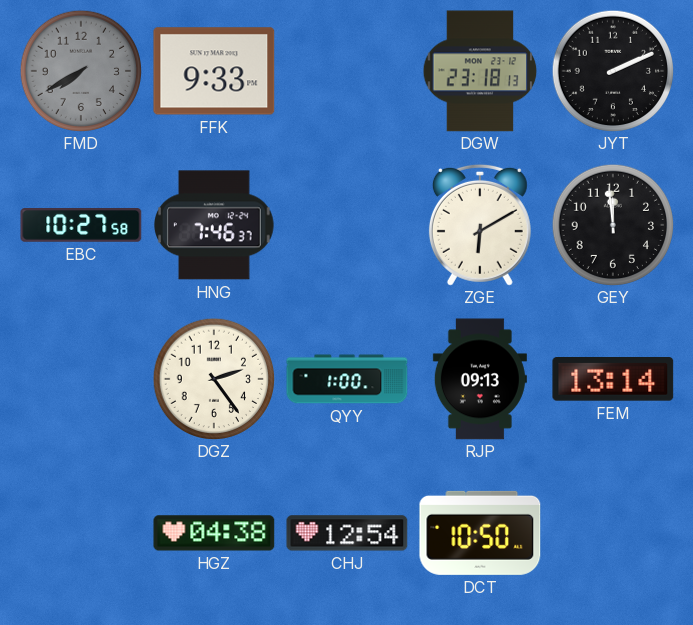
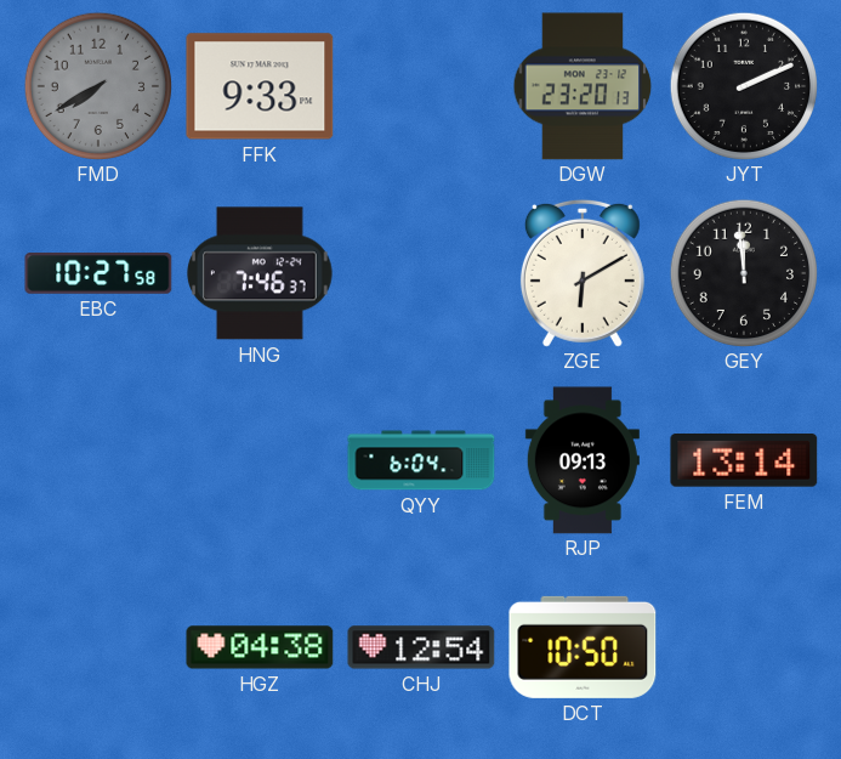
DGW: 23:18 -> 23:20
DGZ: 2:24 -> none
QYY: 1:00 -> 6:04
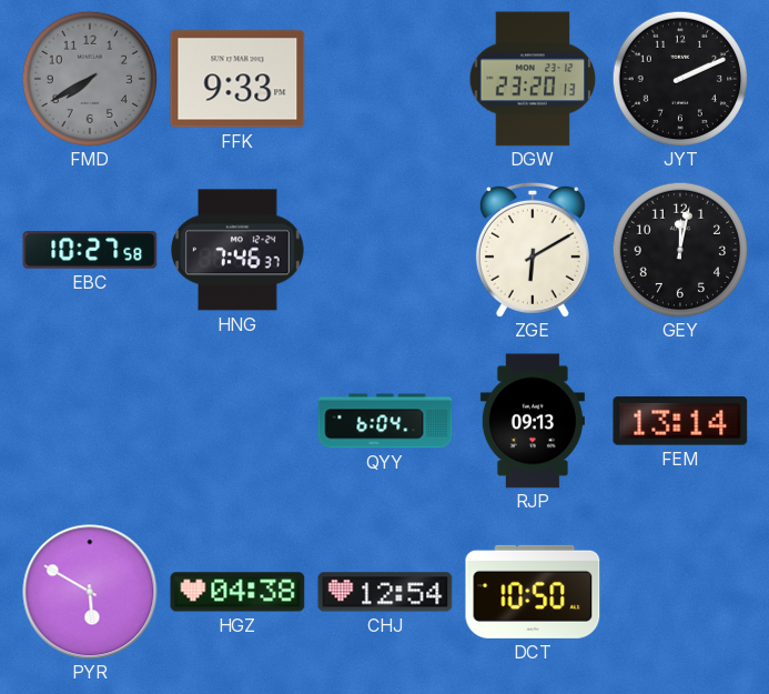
GEY: 11:59 -> 12:02
PYR: none -> 5:50
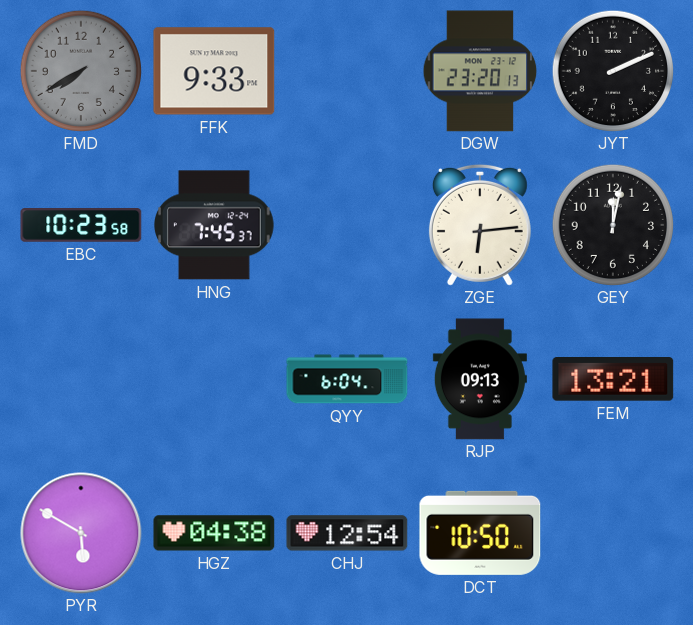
EBC: 10:27 -> 10:23
HNG: 7:46 -> 7:45
ZGE: 6:10 -> 6:14
FEM: 13:14 -> 13:21
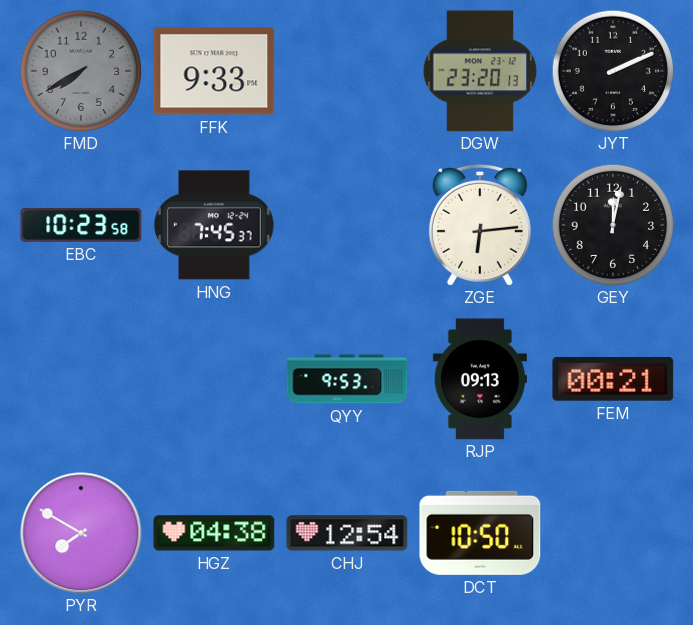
QYY: 6:04 -> 9:53
FEM: 13:21 -> 00:21
PYR: 5:50 -> 7:50
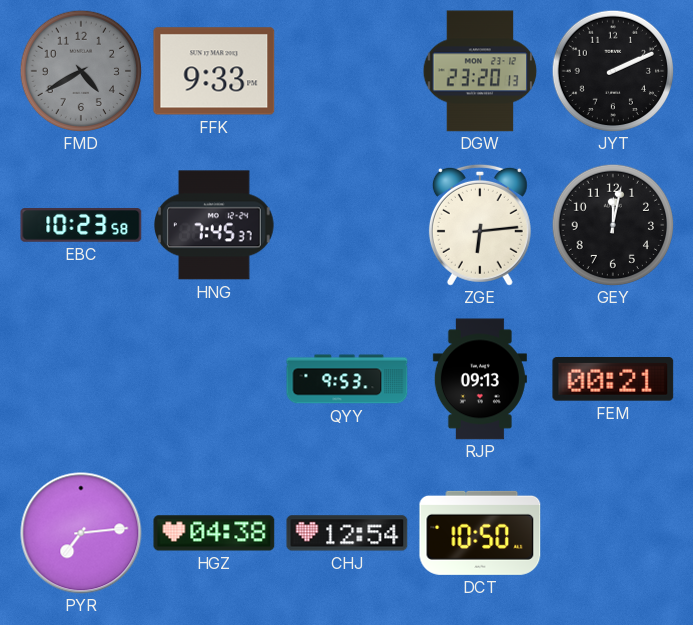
FMD: 7:40 -> 4:40
PYR: 7:50 -> 7:14
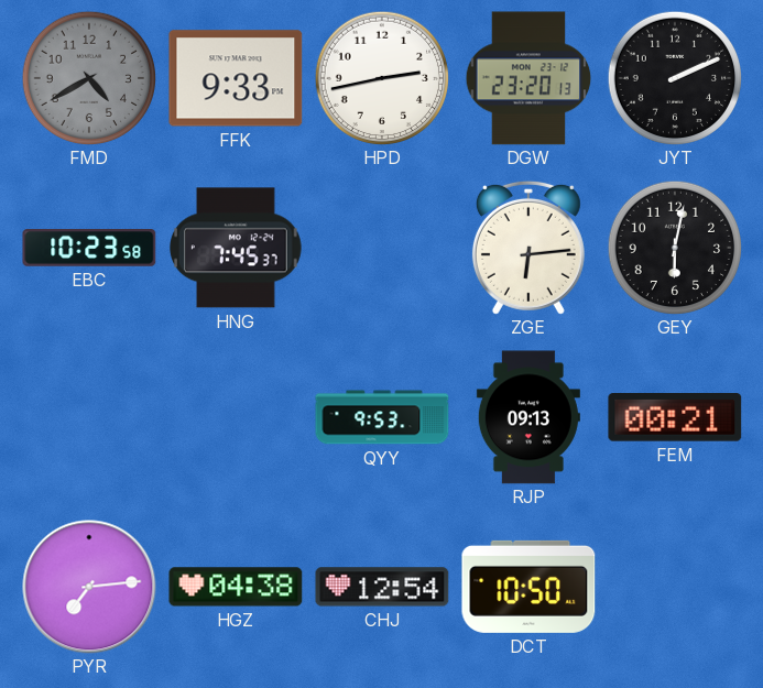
HPD: none -> 2:43
GEY: 12:02 -> 6:02
